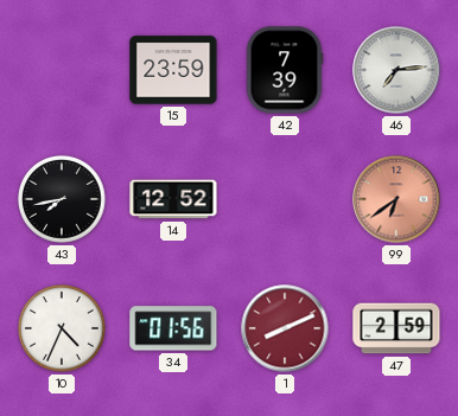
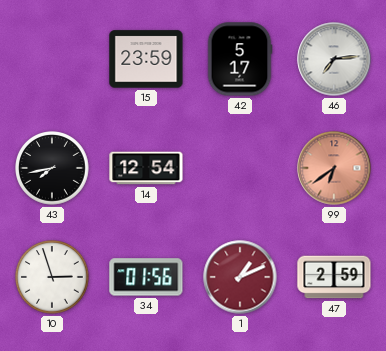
42: 7:39 -> 5:17
14: 12:52 -> 12:54
10: 4:34 -> 2:57
1: 8:11 -> 1:11
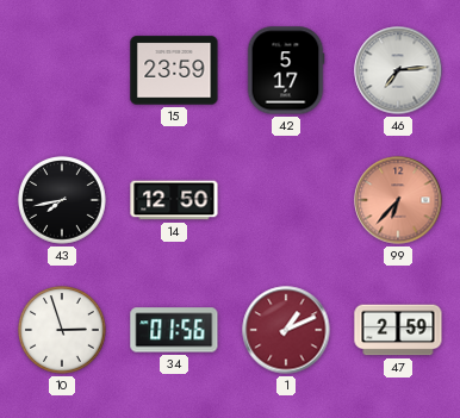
14: 12:54 -> 12:50
99: 6:39 -> 6:37
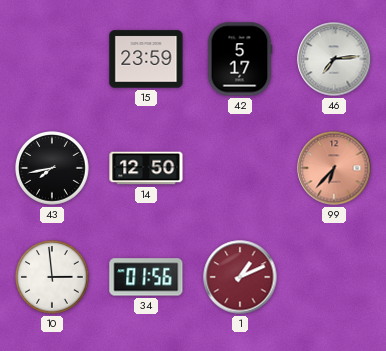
10: 2:57 -> 2:59
47: 2:59 -> none
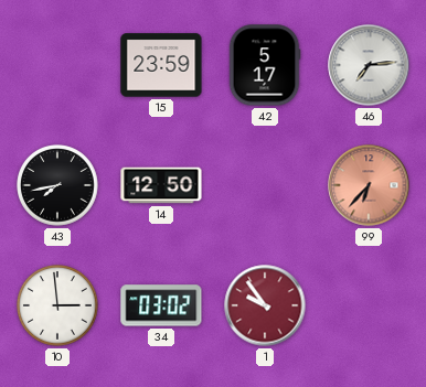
34: 01:56 -> 03:02
1: 1:11 -> 9:54
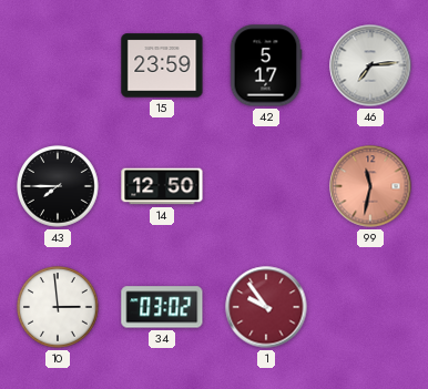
43: 7:43 -> 7:45
99: 6:37 -> 11:32
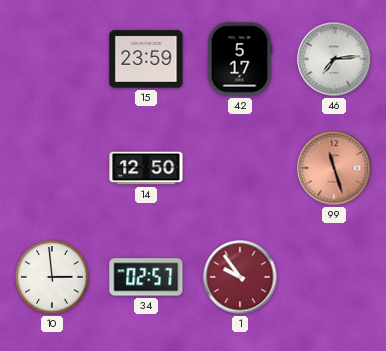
43: 7:45 -> none
99: 11:32 -> 11:27
34: 03:02 -> 02:57
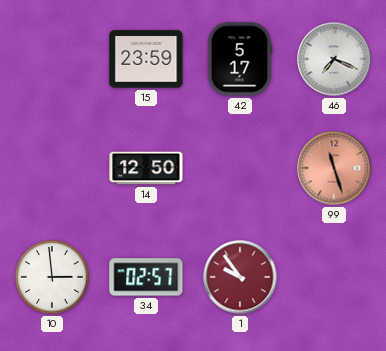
46: 7:14 -> 7:19
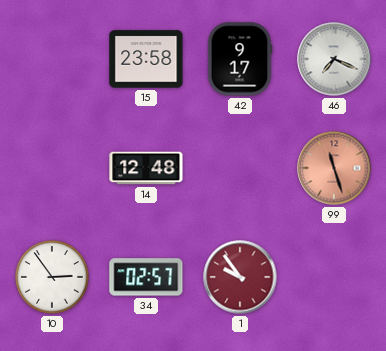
15: 23:59 -> 23:58
42: 5:17 -> 9:17
14: 12:50 -> 12:48
10: 2:59 -> 2:54
